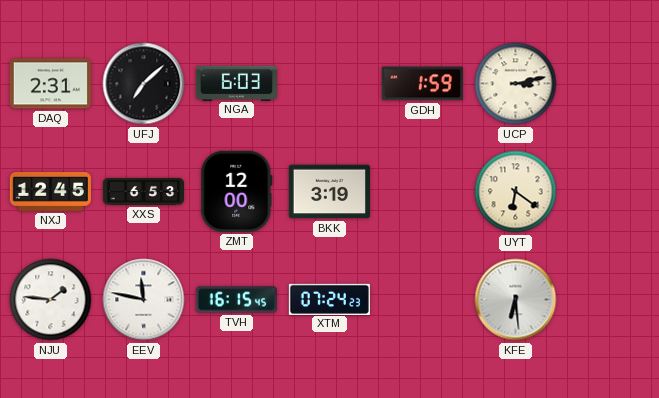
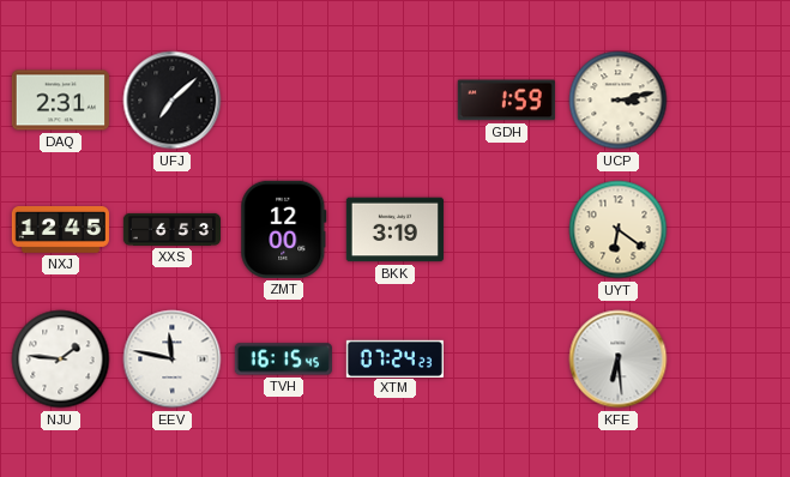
NGA: 6:03 -> none
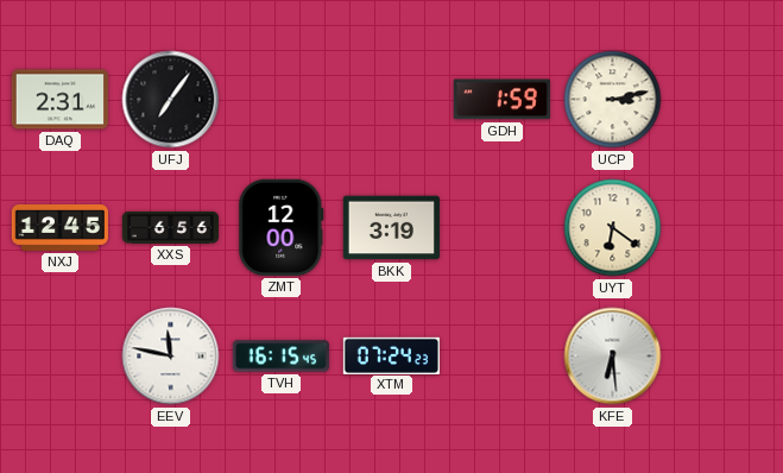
UFJ: 7:08 -> 7:06
XXS: 6:53 -> 6:56
NJU: 1:46 -> none
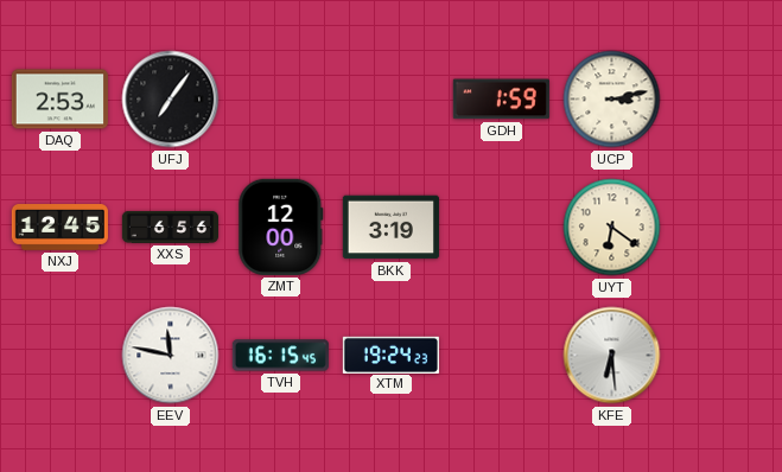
DAQ: 2:31 -> 2:53
XTM: 07:24 -> 19:24
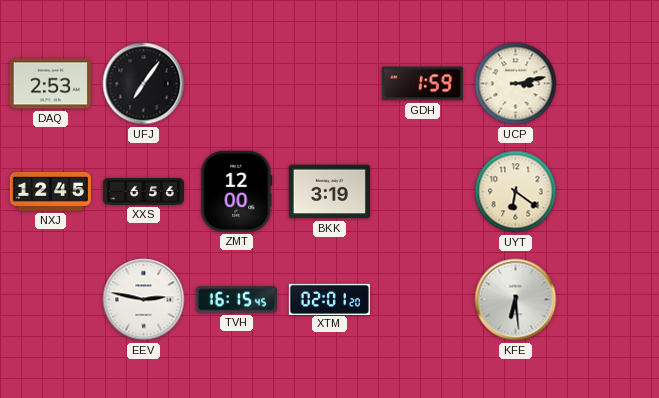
EEV: 11:47 -> 2:47
XTM: 19:24 -> 02:01
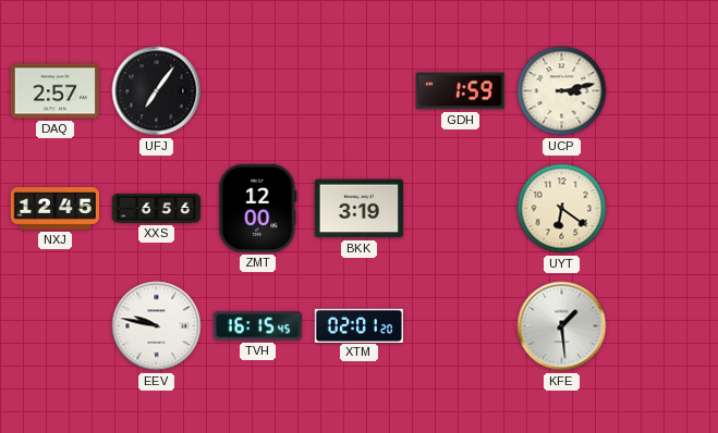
DAQ: 2:53 -> 2:57
EEV: 2:47 -> 9:47
KFE: 6:29 -> 1:29
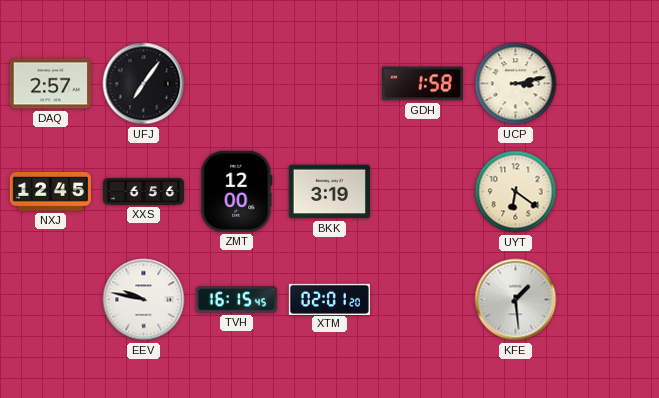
GDH: 1:59 -> 1:58
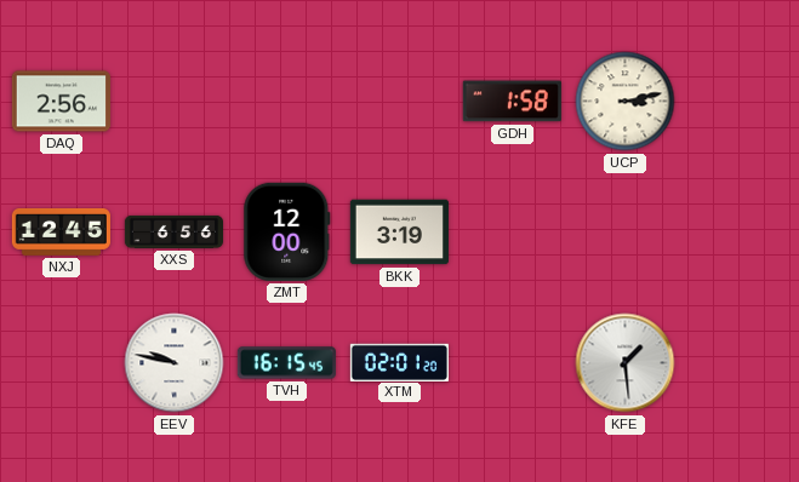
DAQ: 2:57 -> 2:56
UFJ: 7:06 -> none
UYT: 6:21 -> none
